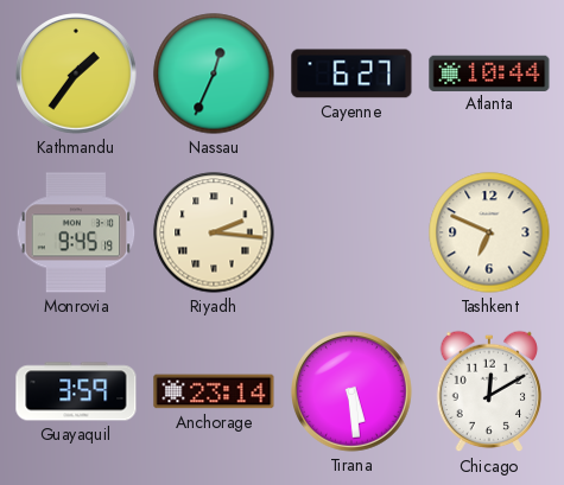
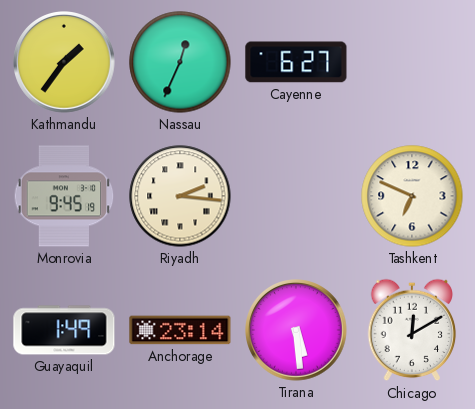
Atlanta: 10:44 -> none
Guayaquil: 3:59 -> 1:49
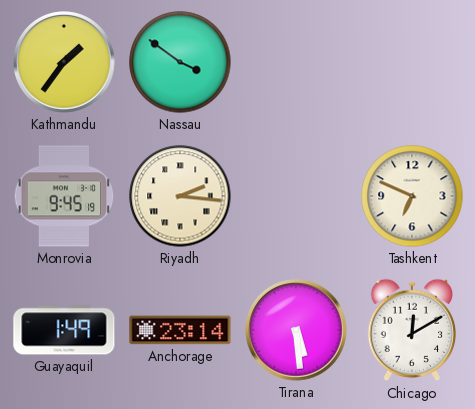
Nassau: 12:34 -> 3:51
Cayenne: 6:27 -> none
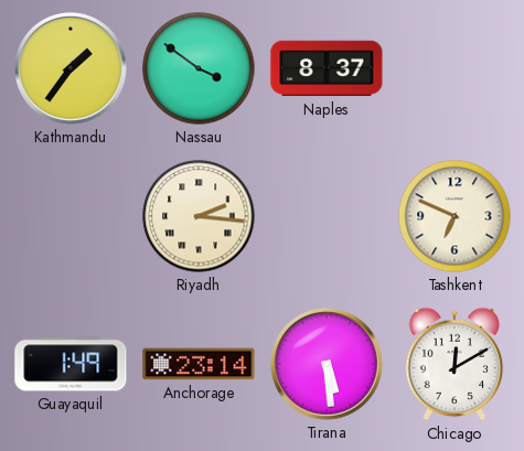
Naples: none -> 8:37
Monrovia: 9:45 -> none
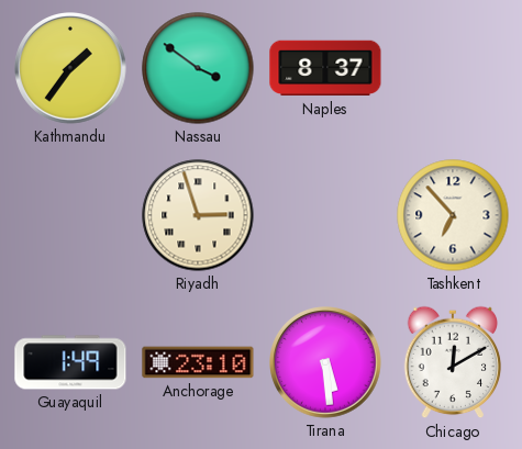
Riyadh: 2:16 -> 2:57
Tashkent: 6:49 -> 6:53
Anchorage: 23:14 -> 23:10
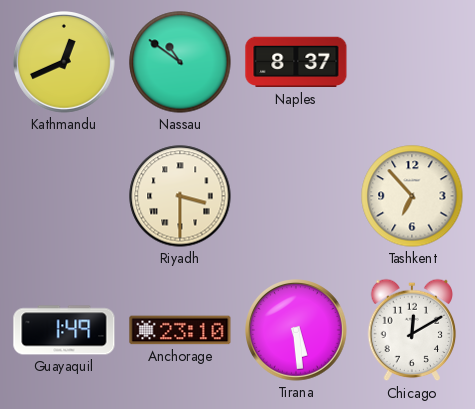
Kathmandu: 1:36 -> 12:41
Nassau: 3:51 -> 10:51
Riyadh: 2:57 -> 3:30
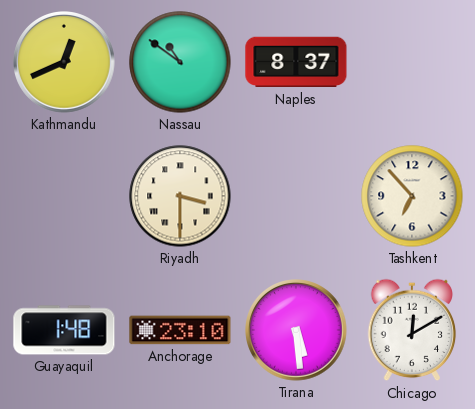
Guayaquil: 1:49 -> 1:48
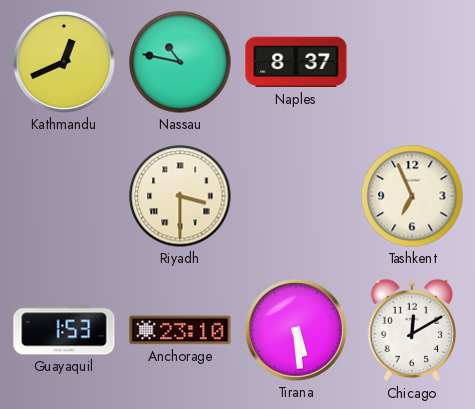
Nassau: 10:51 -> 10:47
Tashkent: 6:53 -> 6:56
Guayaquil: 1:48 -> 1:53
